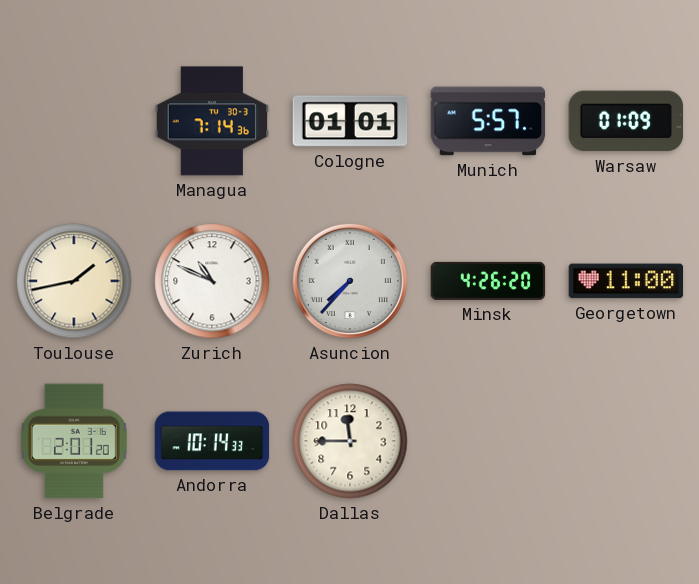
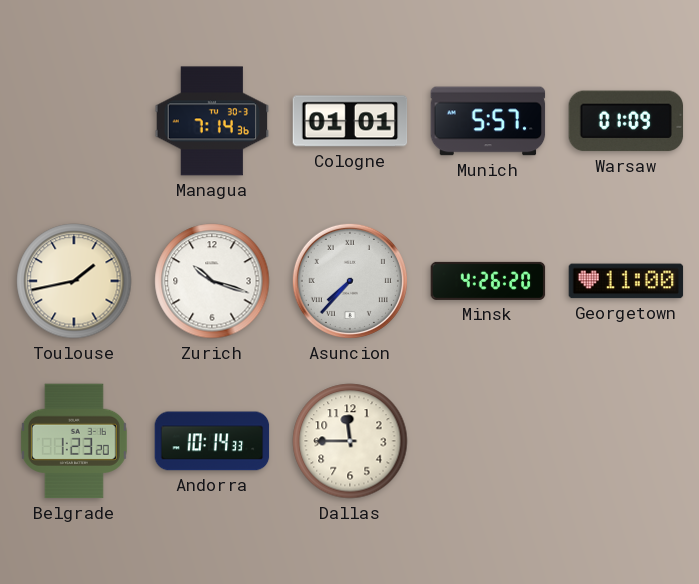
Zurich: 10:49 -> 10:18
Belgrade: 2:01 -> 1:23
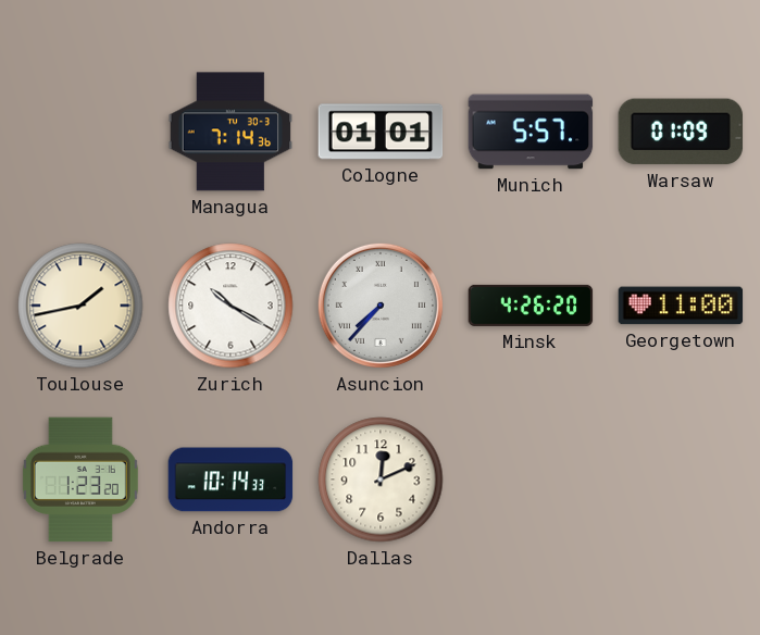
Zurich: 10:18 -> 10:20
Dallas: 11:45 -> 12:11
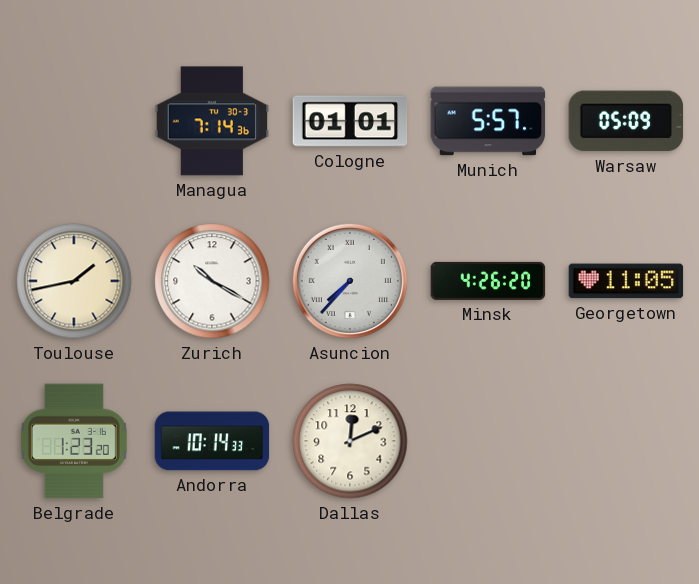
Warsaw: 01:09 -> 05:09
Georgetown: 11:00 -> 11:05
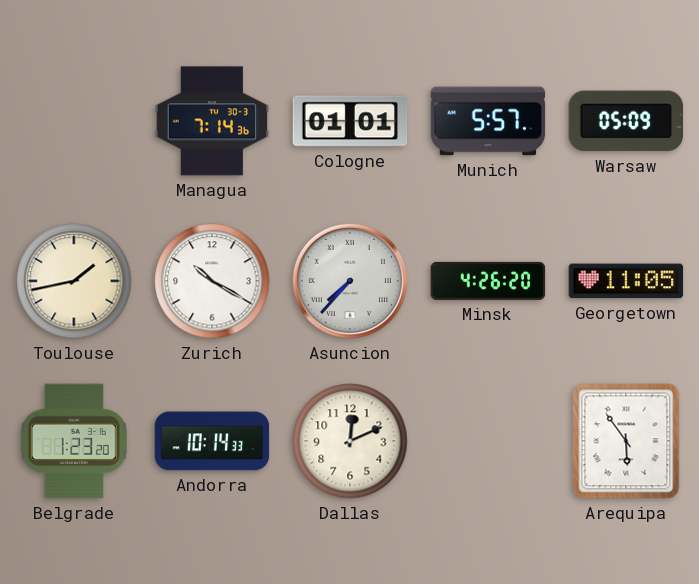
Arequipa: none -> 5:54
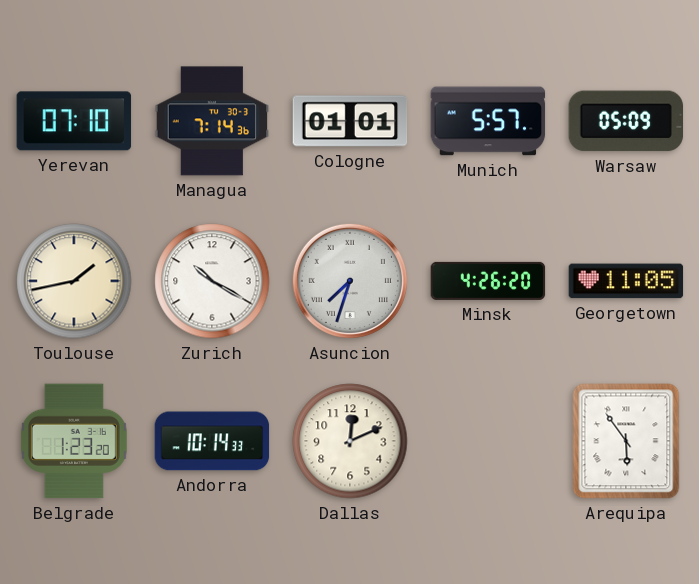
Yerevan: none -> 07:10
Asuncion: 7:37 -> 7:33
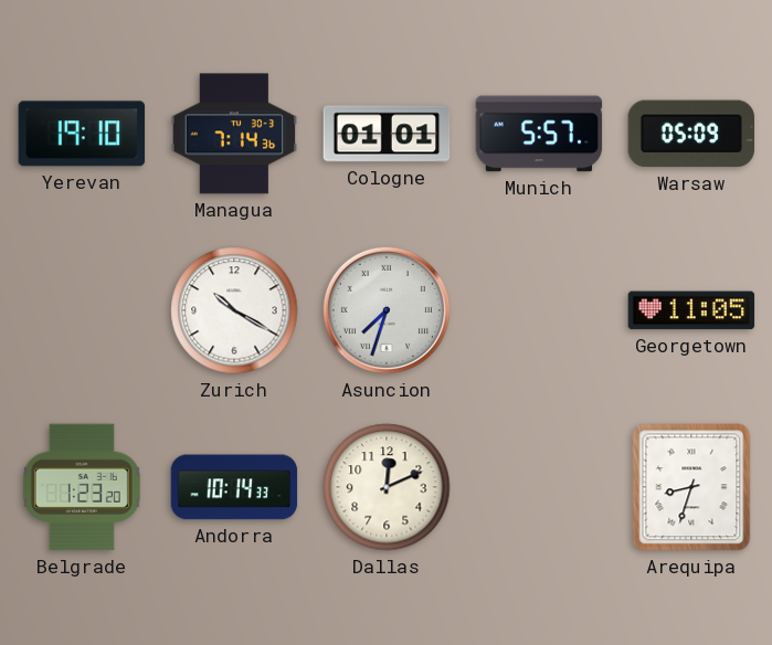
Yerevan: 07:10 -> 19:10
Toulouse: 1:43 -> none
Minsk: 4:26 -> none
Arequipa: 5:54 -> 8:33
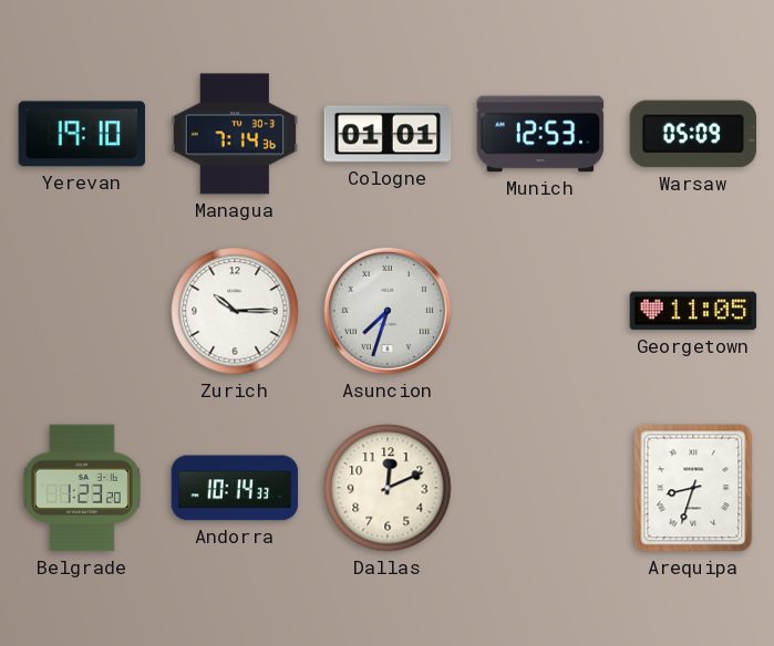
Munich: 5:57 -> 12:53
Zurich: 10:20 -> 10:15
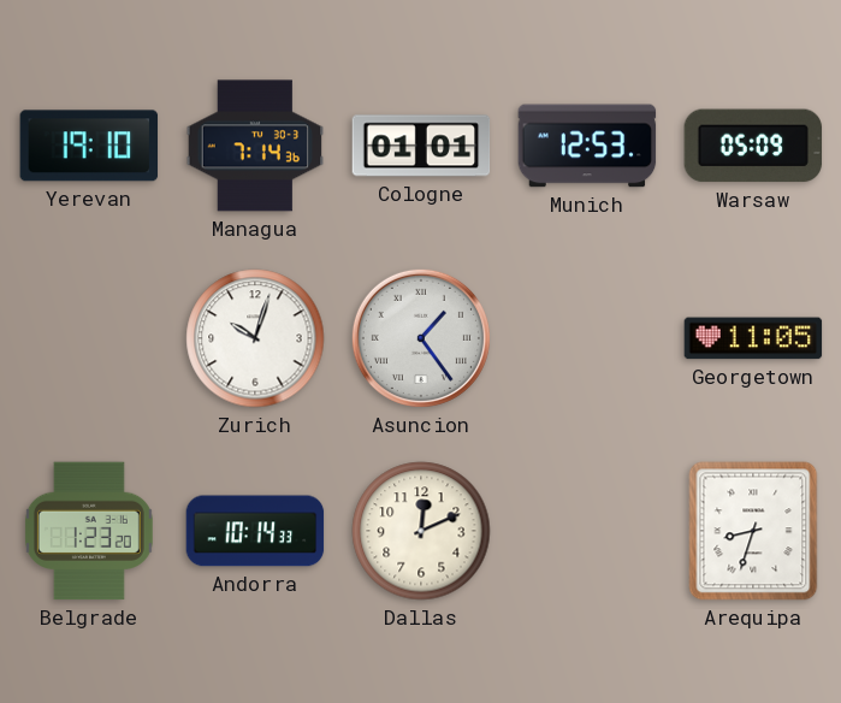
Zurich: 10:15 -> 10:03
Asuncion: 7:33 -> 1:24
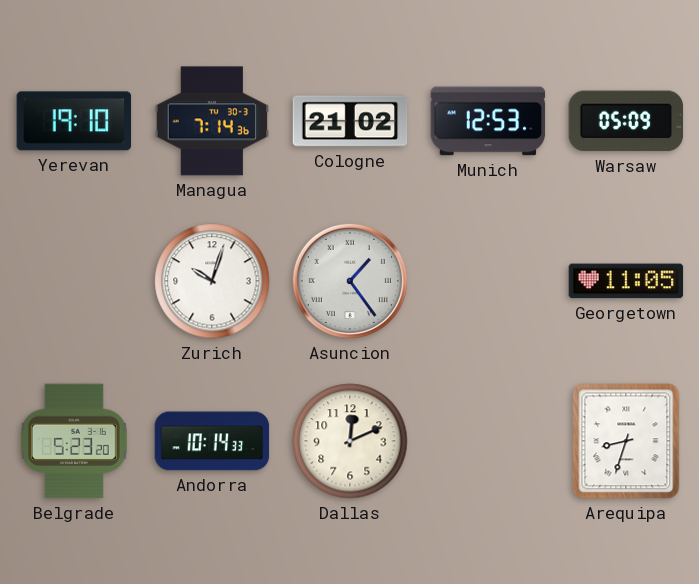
Cologne: 01:01 -> 21:02
Belgrade: 1:23 -> 5:23
